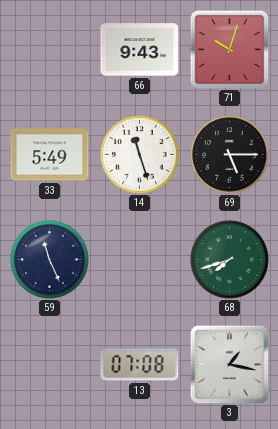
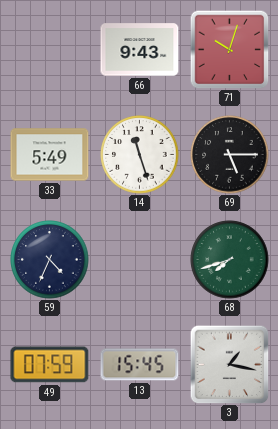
59: 11:26 -> 4:34
49: none -> 07:59
13: 07:08 -> 15:45
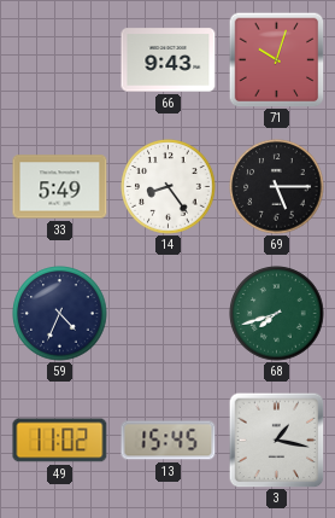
14: 11:27 -> 8:24
49: 07:59 -> 11:02
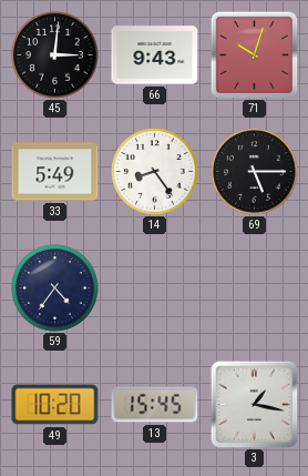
45: none -> 3:01
59: 4:34 -> 4:36
68: 7:42 -> none
49: 11:02 -> 10:20
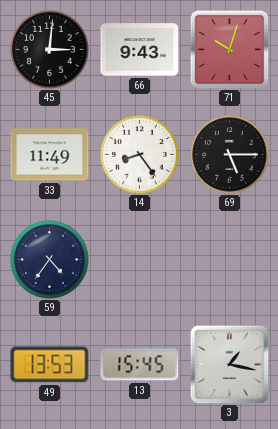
33: 5:49 -> 11:49
49: 10:20 -> 13:53
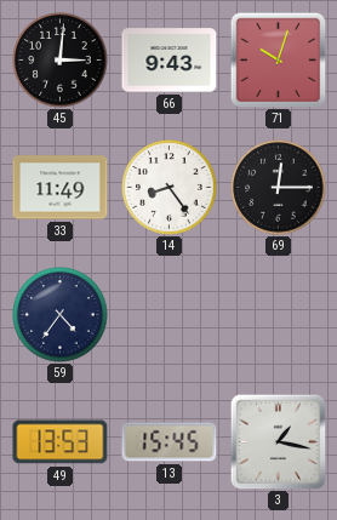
69: 5:15 -> 12:15
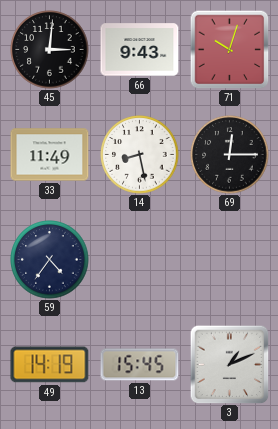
14: 8:24 -> 8:28
49: 13:53 -> 14:19
3: 1:17 -> 1:11
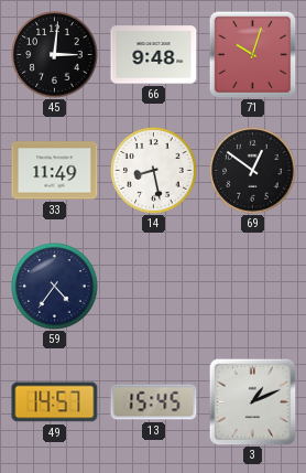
66: 9:43 -> 9:48
69: 12:15 -> 12:51
49: 14:19 -> 14:57
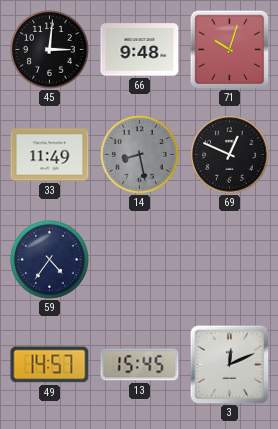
14 dial: white -> grey
69: 12:51 -> 12:49
3: 1:11 -> 12:11
